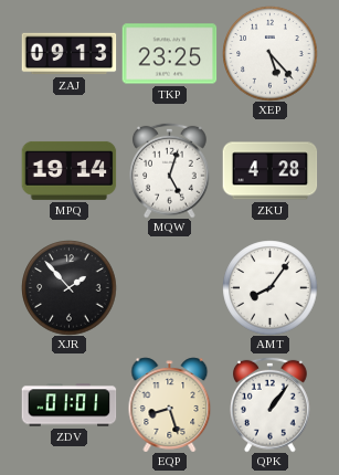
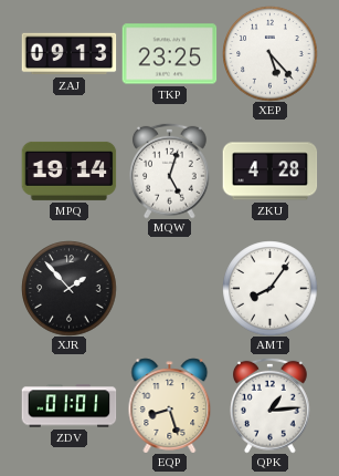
QPK: 1:06 -> 1:14
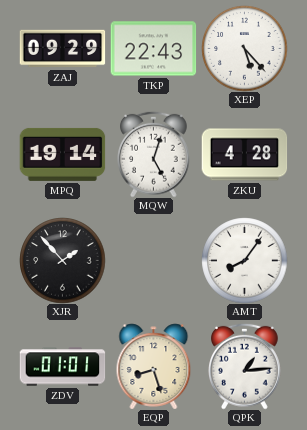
ZAJ: 09:13 -> 09:29
TKP: 23:25 -> 22:43
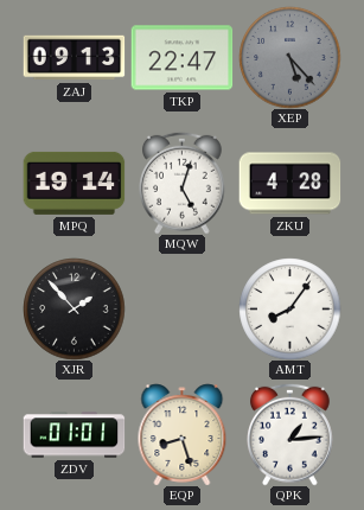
ZAJ: 09:29 -> 09:13
TKP: 22:43 -> 22:47
XEP dial: white -> grey
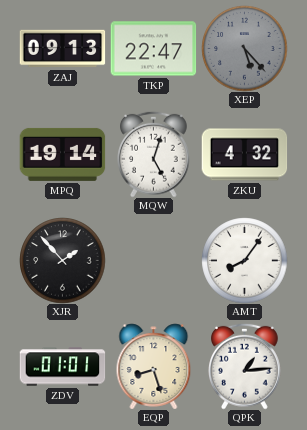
ZKU: 4:28 -> 4:32
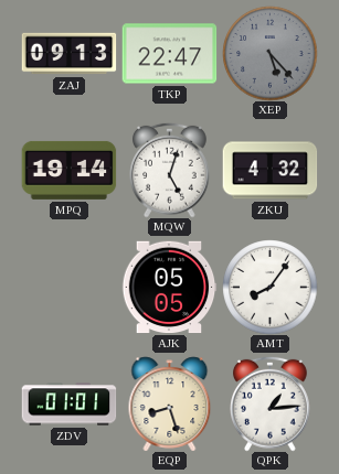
XJR: 1:53 -> none
AJK: none -> 05:05
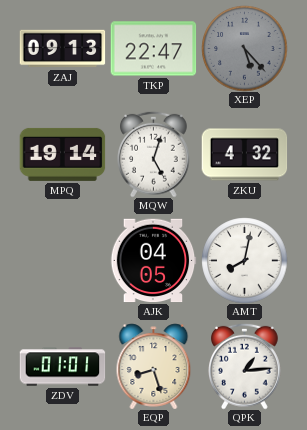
AJK: 05:05 -> 04:05
AMT: 8:06 -> 8:02
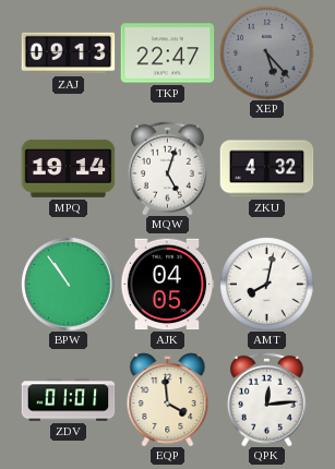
BPW: none -> 10:54
EQP: 8:27 -> 3:59
QPK: 1:14 -> 12:14
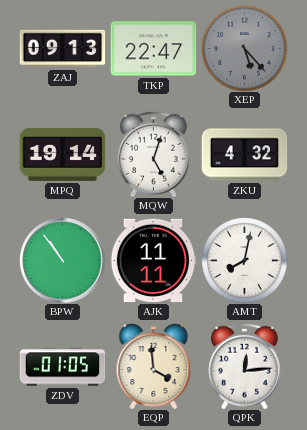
AJK: 04:05 -> 11:11
ZDV: 01:01 -> 01:05
